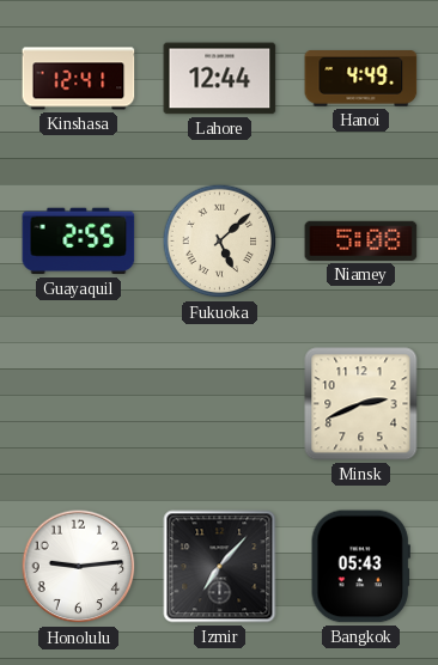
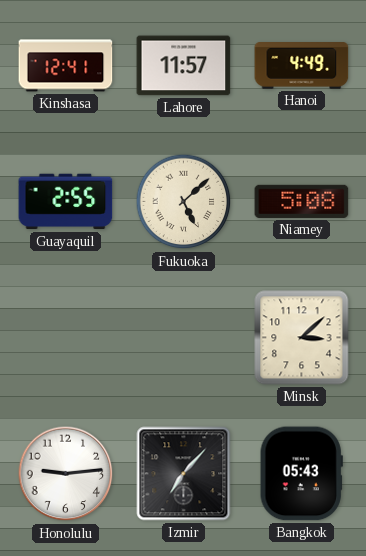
Lahore: 12:44 -> 11:57
Minsk: 2:41 -> 3:08
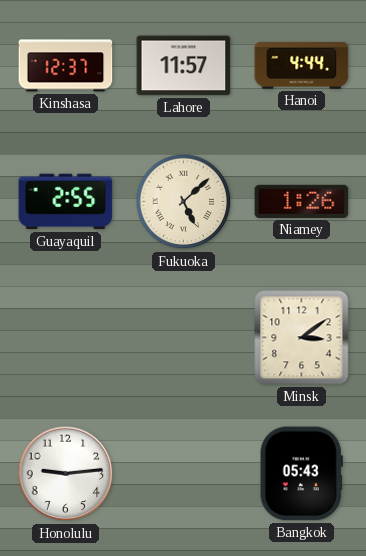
Kinshasa: 12:41 -> 12:37
Hanoi: 4:49 -> 4:44
Niamey: 5:08 -> 1:26
Minsk: 3:08 -> 3:09
Izmir: 7:07 -> none
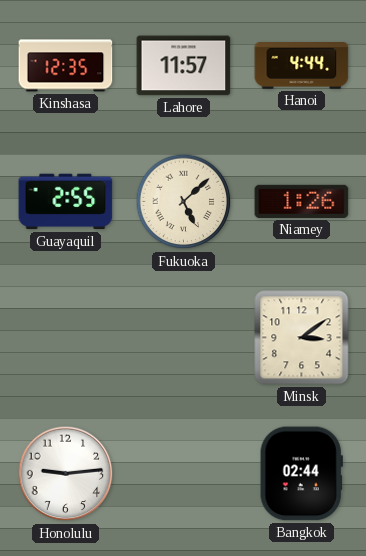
Kinshasa: 12:37 -> 12:35
Bangkok: 05:43 -> 02:44
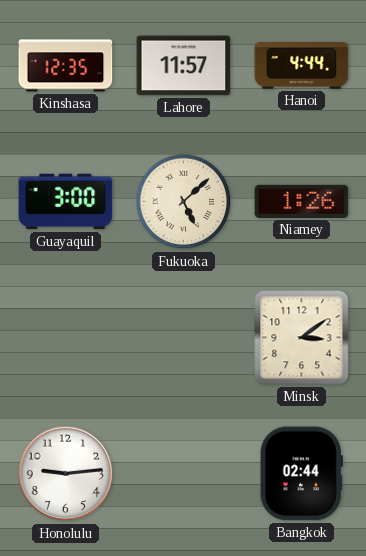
Guayaquil: 2:55 -> 3:00
